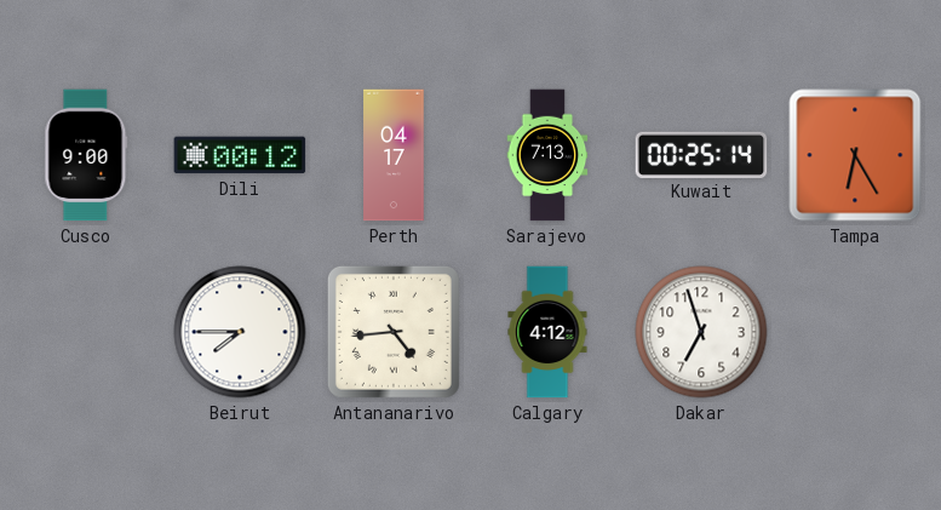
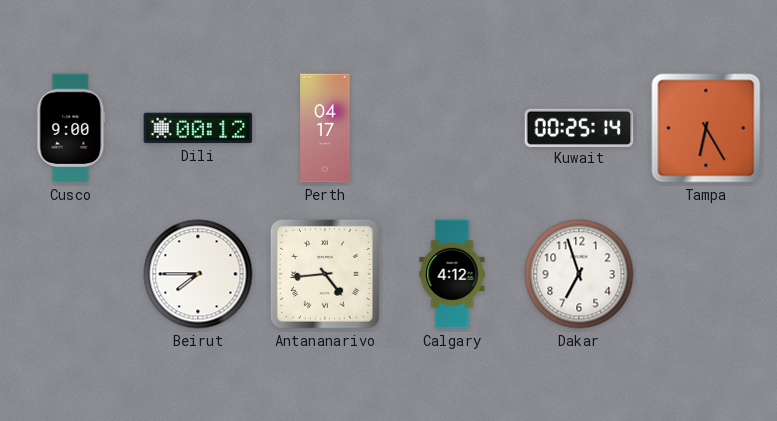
Sarajevo: 7:13 -> none
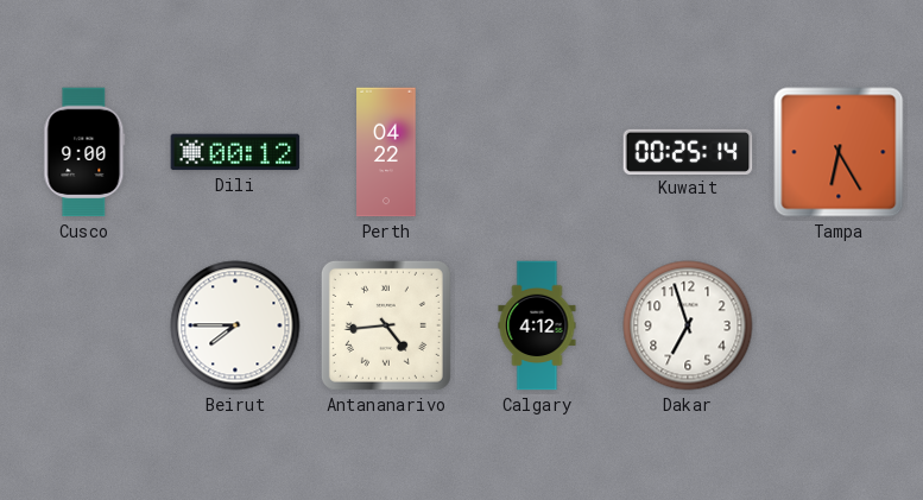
Perth: 04:17 -> 04:22
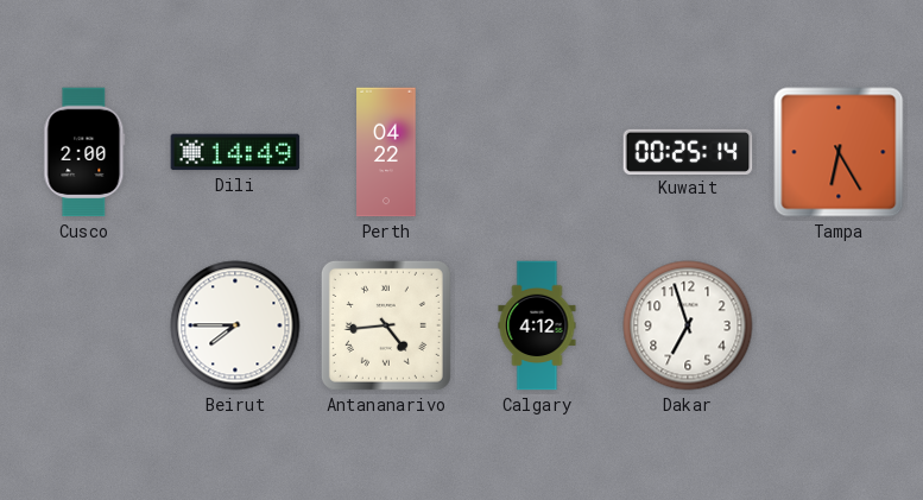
Cusco: 9:00 -> 2:00
Dili: 00:12 -> 14:49
